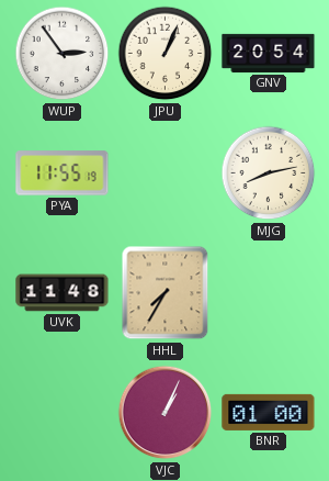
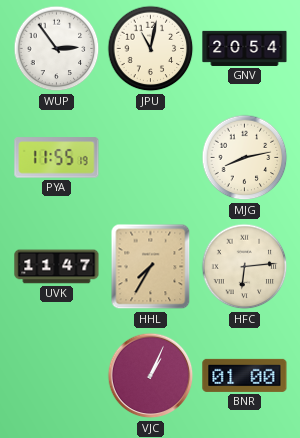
JPU: 1:04 -> 11:02
UVK: 11:48 -> 11:47
HFC: none -> 6:14
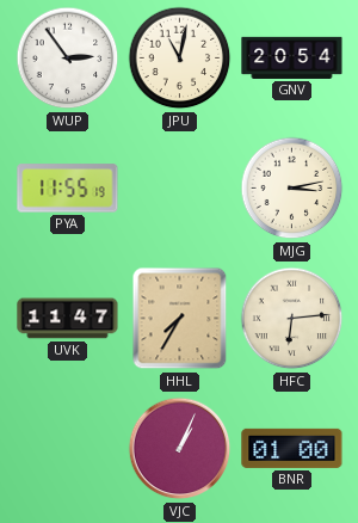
MJG: 8:13 -> 3:13
